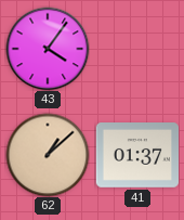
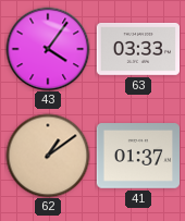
63: none -> 03:33
62: 1:08 -> 1:09
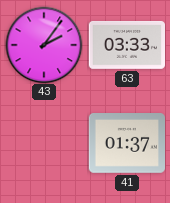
43: 4:06 -> 2:06
62: 1:09 -> none
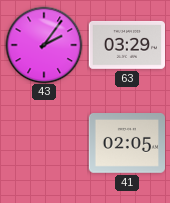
63: 03:33 -> 03:29
41: 01:37 -> 02:05
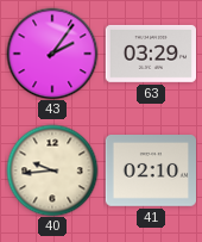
40: none -> 9:44
41: 02:05 -> 02:10
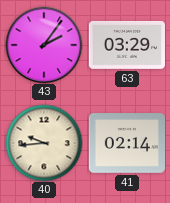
41: 02:10 -> 02:14
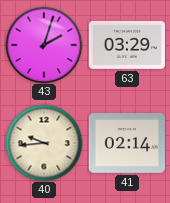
43: 2:06 -> 2:03
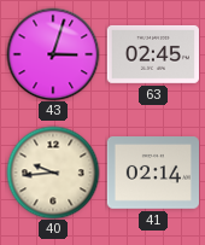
43: 2:03 -> 3:03
63: 03:29 -> 02:45
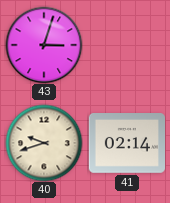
63: 02:45 -> none
40: 9:44 -> 9:42
